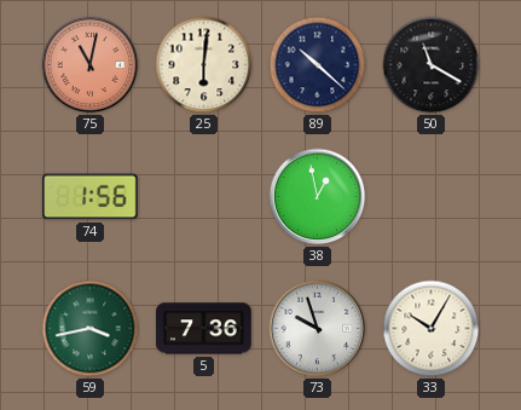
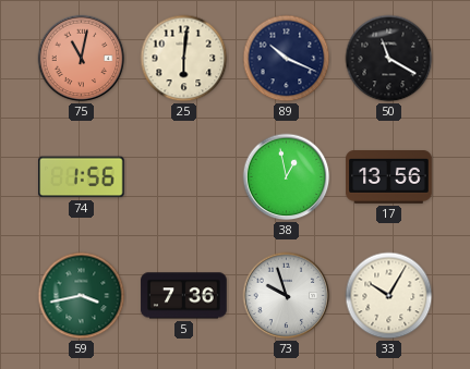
89: 10:22 -> 10:19
17: none -> 13:56
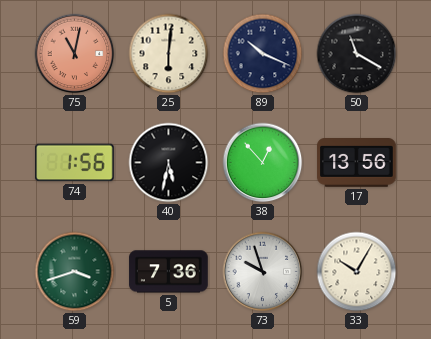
40: none -> 5:32
38: 12:58 -> 12:53
59: 3:43 -> 3:42
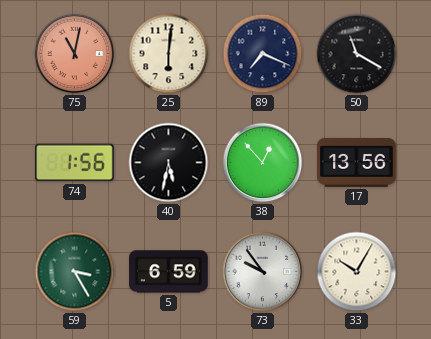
89: 10:19 -> 7:19
59: 3:42 -> 3:25
5: 7:36 -> 6:59
73: 9:57 -> 9:54
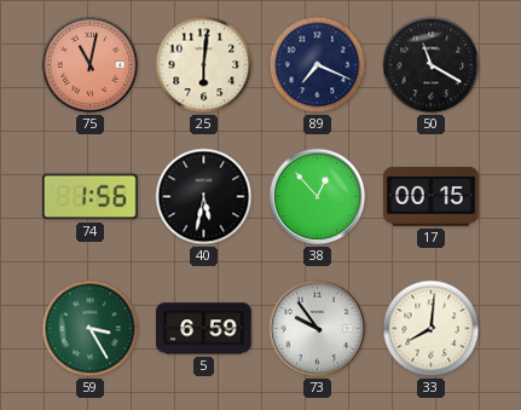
17: 13:56 -> 00:15
33: 10:05 -> 8:01
